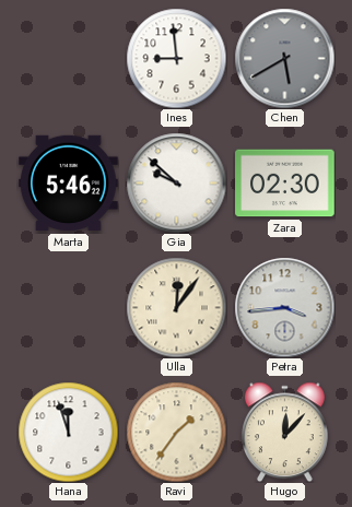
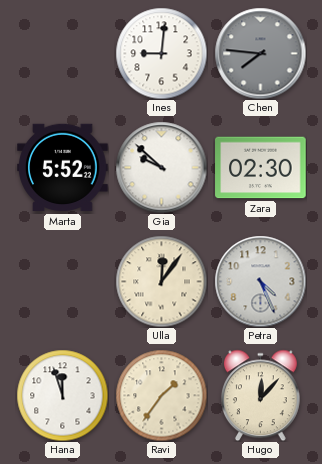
Ines: 8:59 -> 9:01
Chen: 5:40 -> 7:46
Marta: 5:46 -> 5:52
Petra: 3:44 -> 4:26
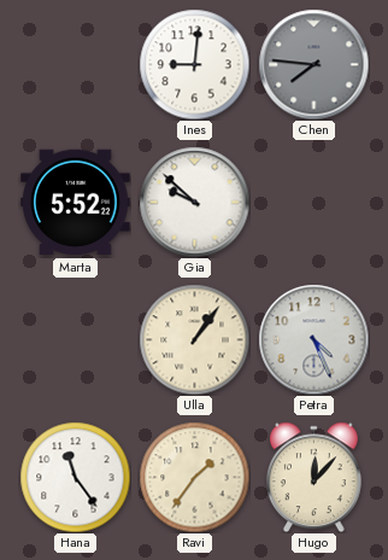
Zara: 02:30 -> none
Ulla: 12:06 -> 1:06
Hana: 11:57 -> 11:24
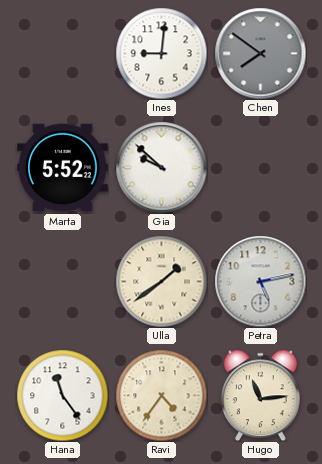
Chen: 7:46 -> 7:51
Ulla: 1:06 -> 1:39
Petra: 4:26 -> 5:13
Ravi: 1:36 -> 4:36
Hugo: 12:07 -> 11:14
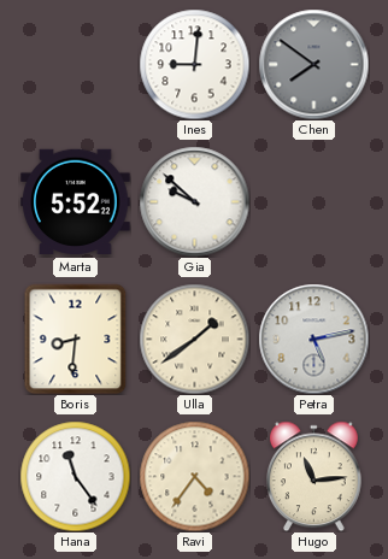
Boris: none -> 8:31
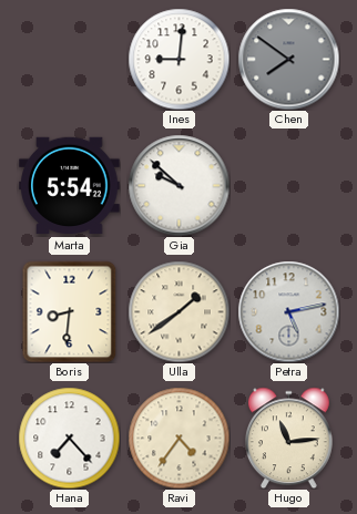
Marta: 5:52 -> 5:54
Hana: 11:24 -> 7:23
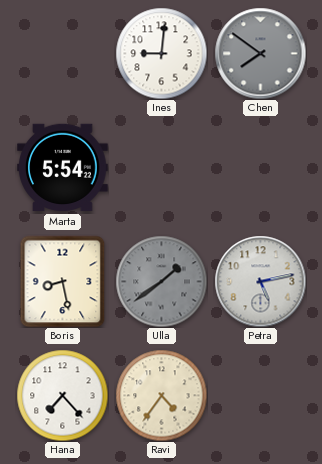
Gia: 9:52 -> none
Boris: 8:31 -> 8:28
Ulla dial: cream -> grey
Hugo: 11:14 -> none
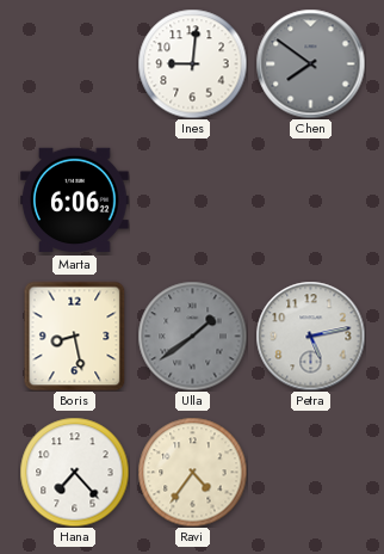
Marta: 5:54 -> 6:06
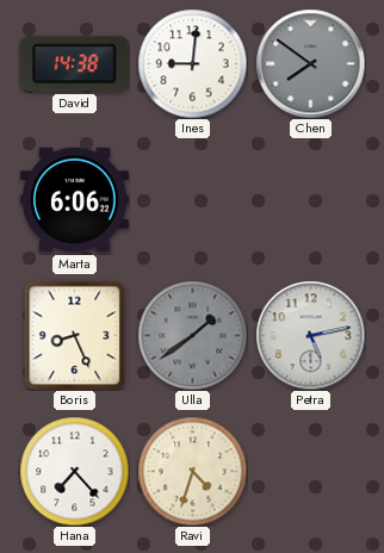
David: none -> 14:38
Boris: 8:28 -> 8:26
Ravi: 4:36 -> 4:33
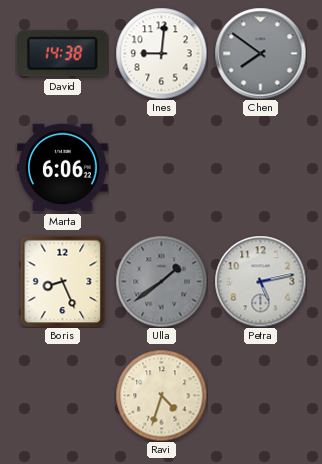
Hana: 7:23 -> none
